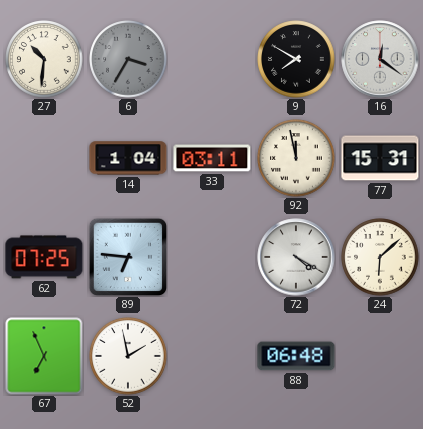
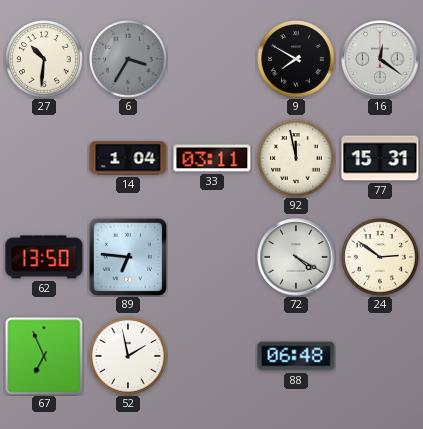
62: 07:25 -> 13:50
24: 6:08 -> 2:51
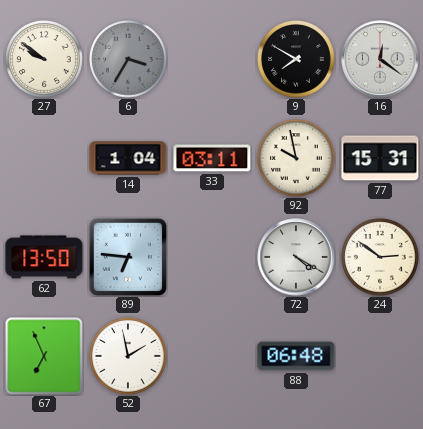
27: 10:31 -> 9:51
92: 11:58 -> 9:58
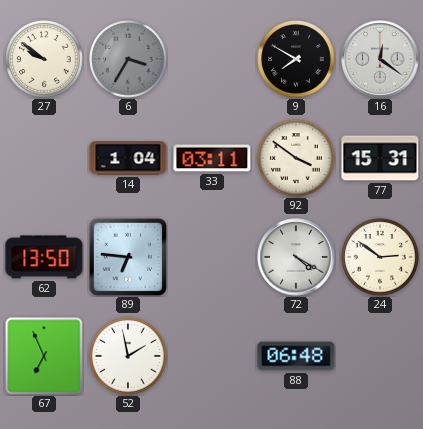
92: 9:58 -> 3:51
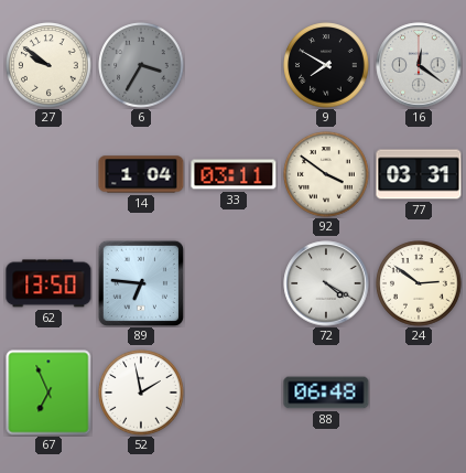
77: 15:31 -> 03:31
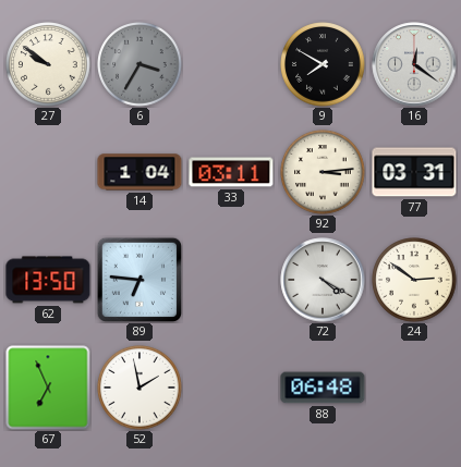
92: 3:51 -> 3:14
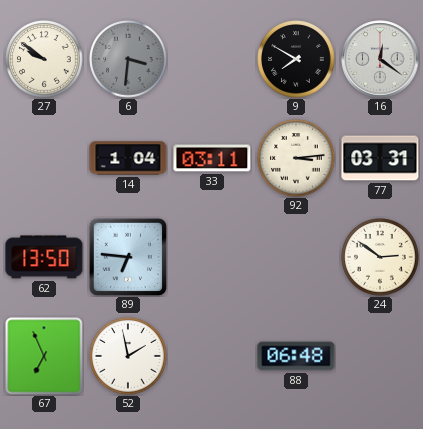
6: 3:35 -> 3:31
72: 4:20 -> none
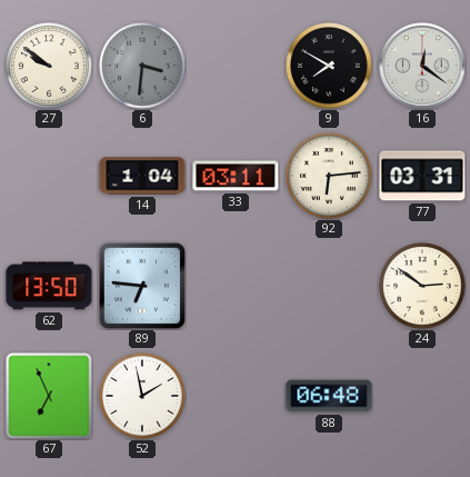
92: 3:14 -> 6:14
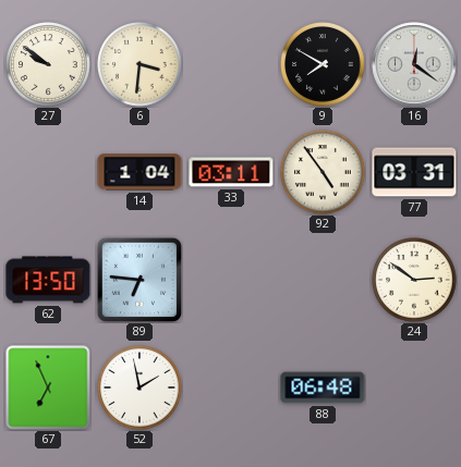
6 dial: grey -> cream
92: 6:14 -> 4:54
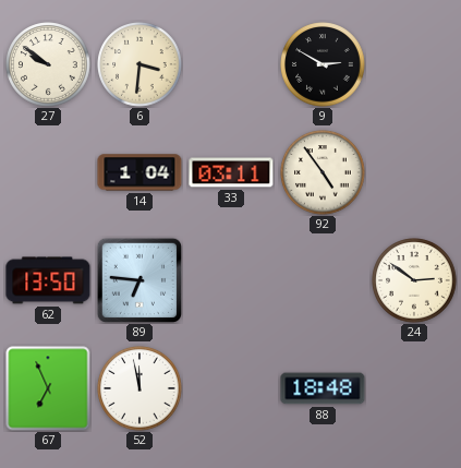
9: 7:50 -> 2:50
16: 12:21 -> none
77: 03:31 -> none
52: 1:58 -> 11:58
88: 06:48 -> 18:48
